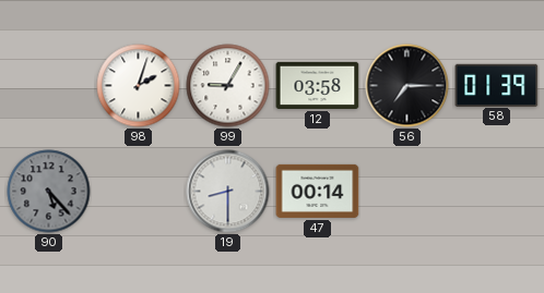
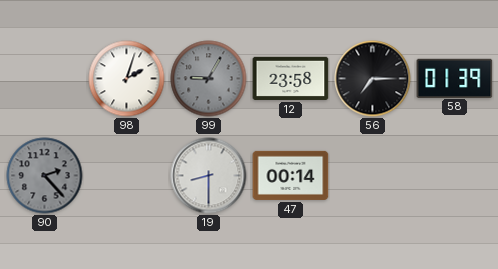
99 dial: white -> grey
12: 03:58 -> 23:58
90: 5:23 -> 2:23
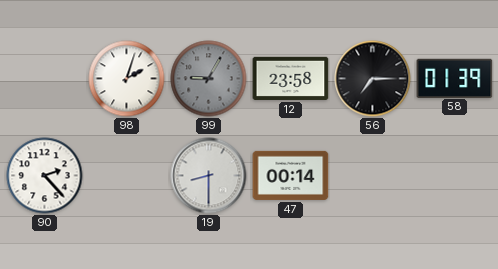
90 dial: grey -> white
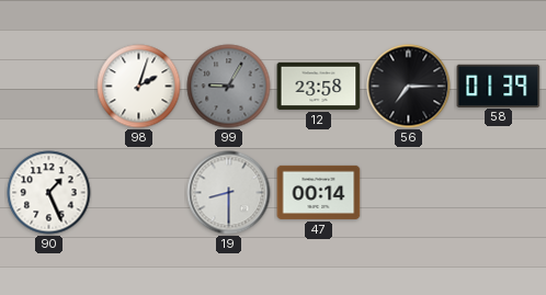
90: 2:23 -> 1:26
